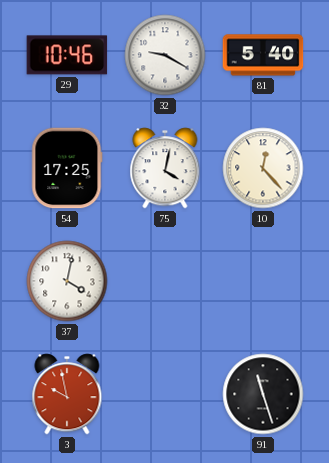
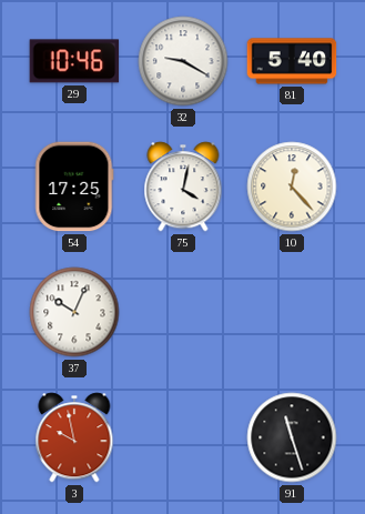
37: 4:02 -> 10:04
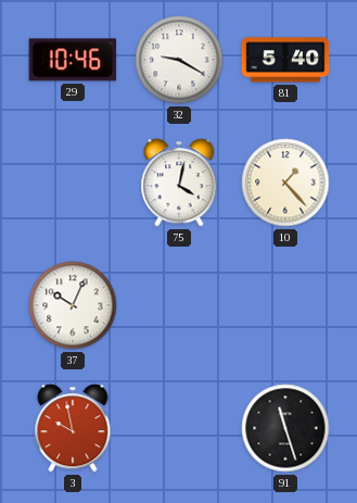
54: 17:25 -> none
10: 12:23 -> 1:23
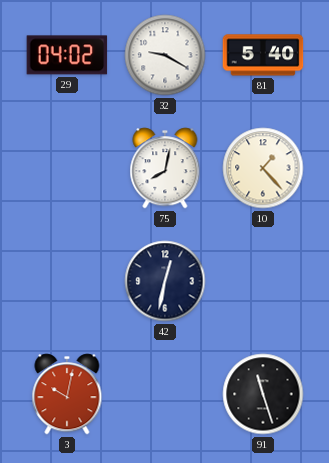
29: 10:46 -> 04:02
75: 4:02 -> 8:02
37: 10:04 -> none
42: none -> 12:32
3: 9:58 -> 10:02
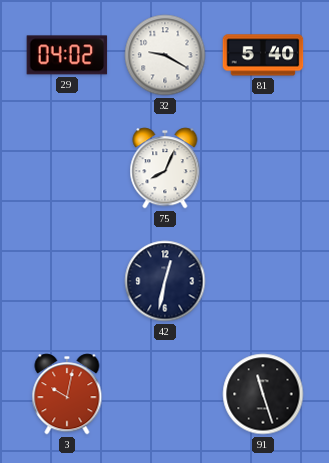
75: 8:02 -> 8:04
10: 1:23 -> none
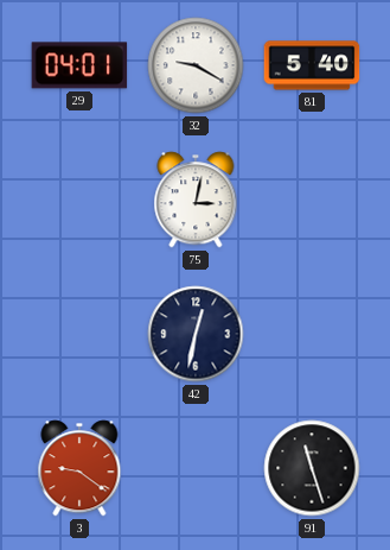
29: 04:02 -> 04:01
75: 8:04 -> 3:02
3: 10:02 -> 9:21
